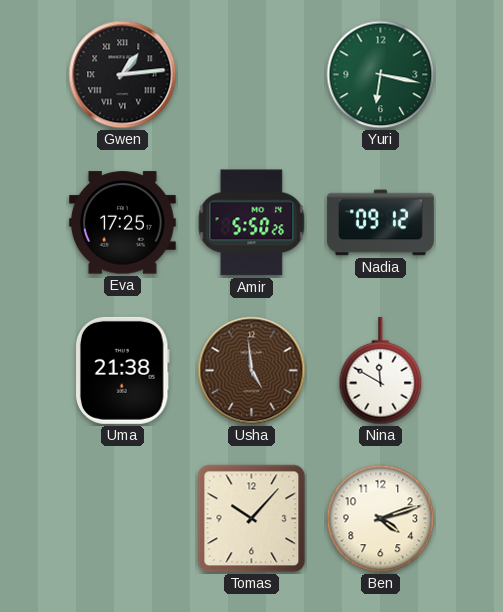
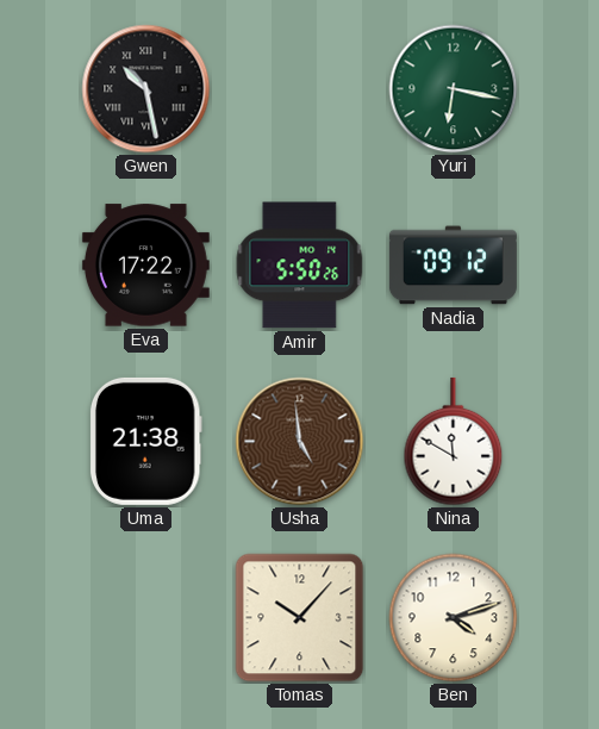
Gwen: 1:14 -> 10:28
Eva: 17:25 -> 17:22
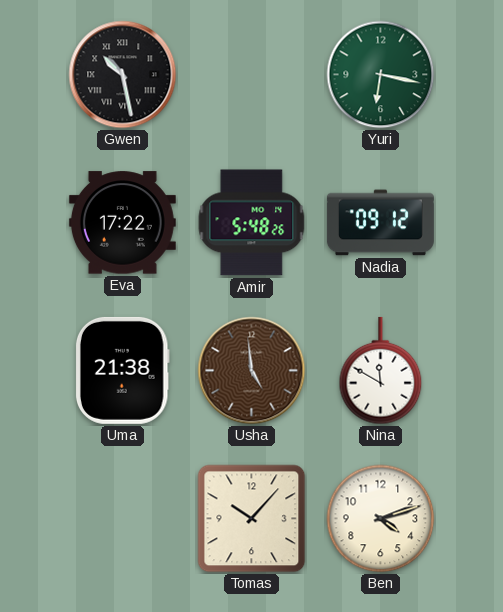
Amir: 5:50 -> 5:48
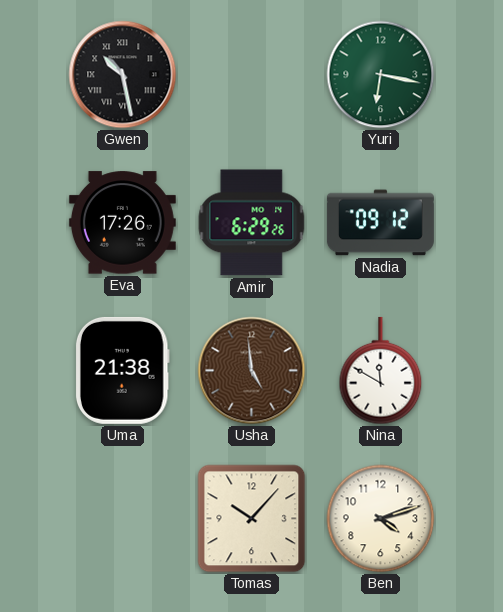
Eva: 17:22 -> 17:26
Amir: 5:48 -> 6:29
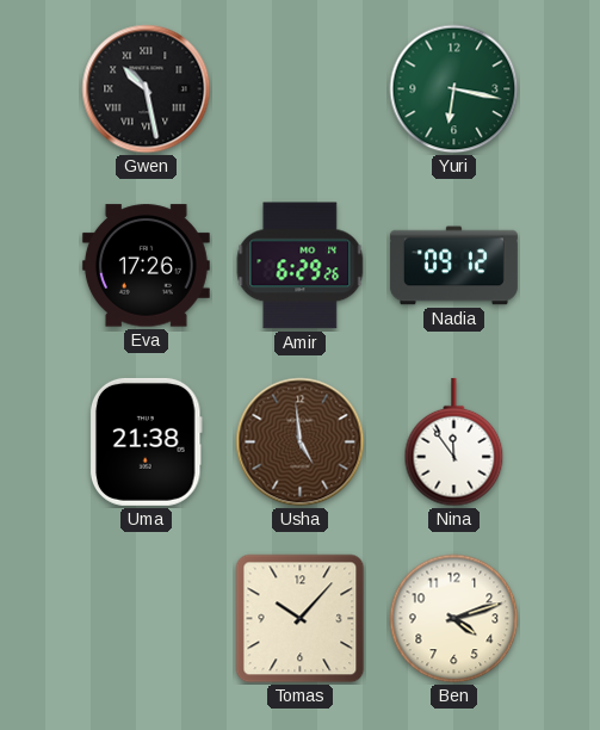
Nina: 11:50 -> 11:54
